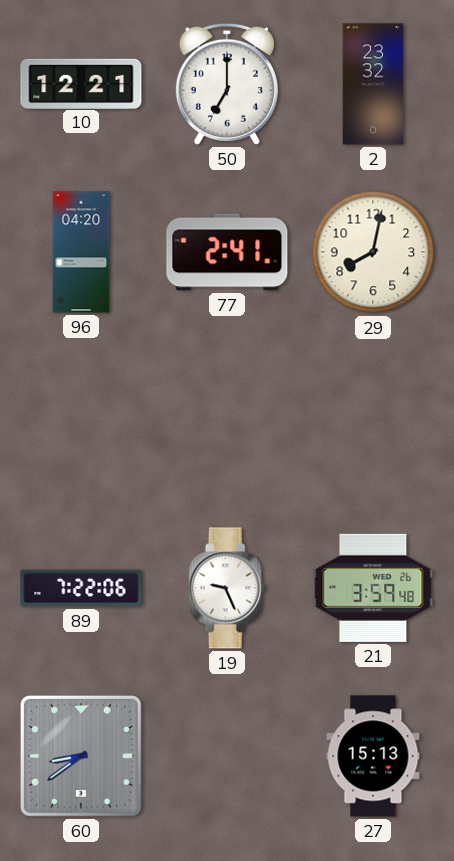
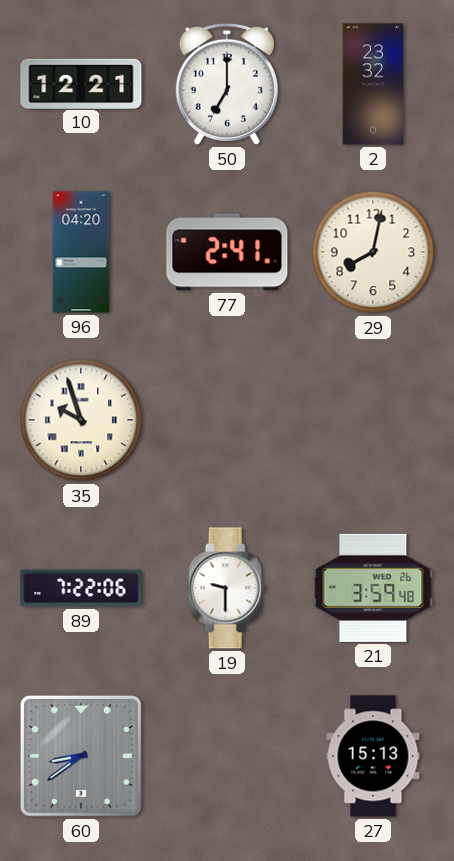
35: none -> 9:57
19: 9:26 -> 9:30
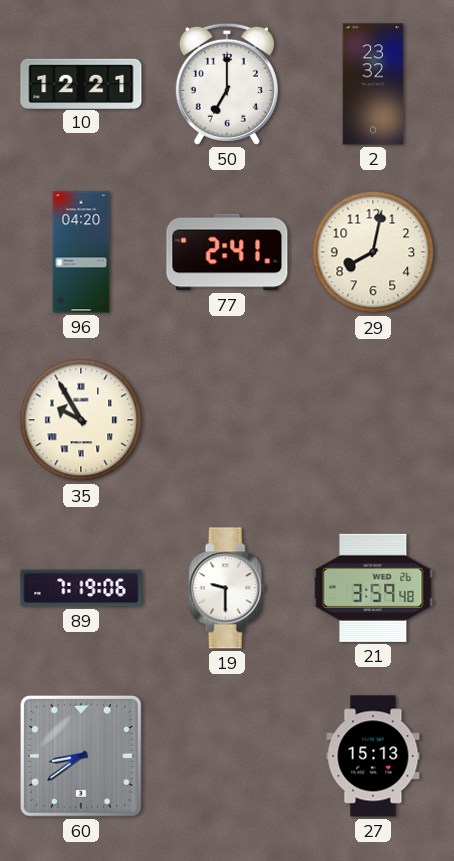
35: 9:57 -> 9:55
89: 7:22 -> 7:19
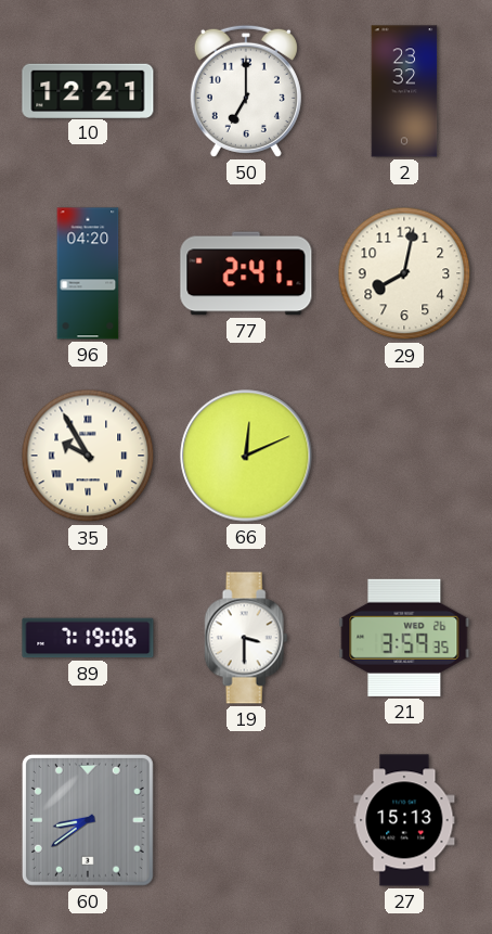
66: none -> 12:11
19: 9:30 -> 3:30
21: 3:59:48 -> 3:59:35
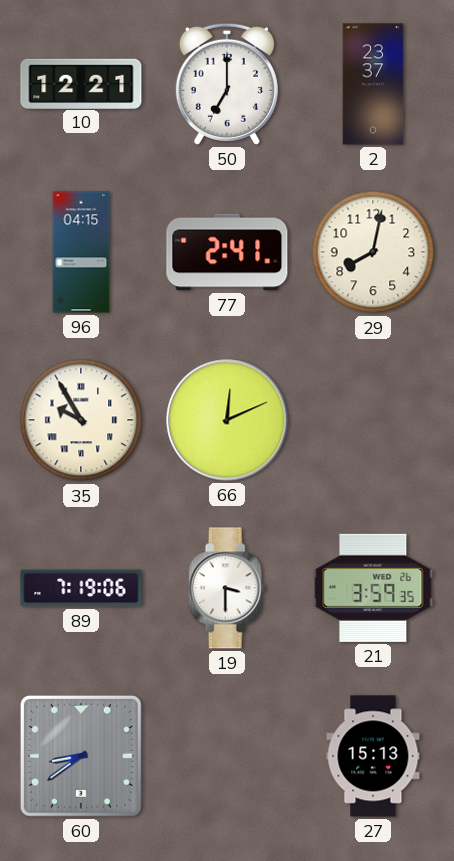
2: 23:32 -> 23:37
96: 04:20 -> 04:15
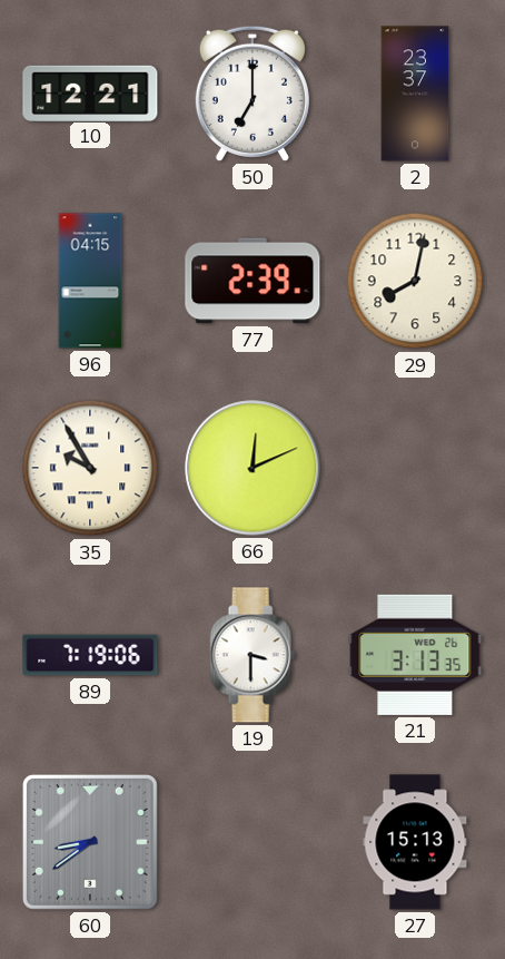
77: 2:41 -> 2:39
21: 3:59 -> 3:13
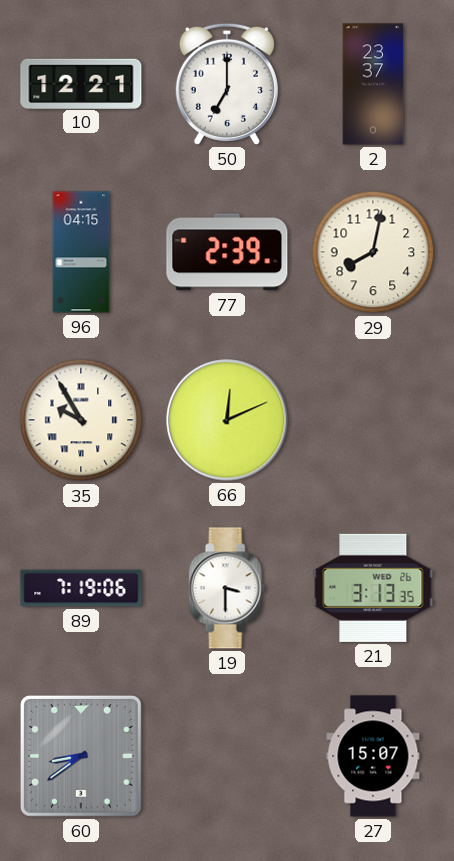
27: 15:13 -> 15:07
